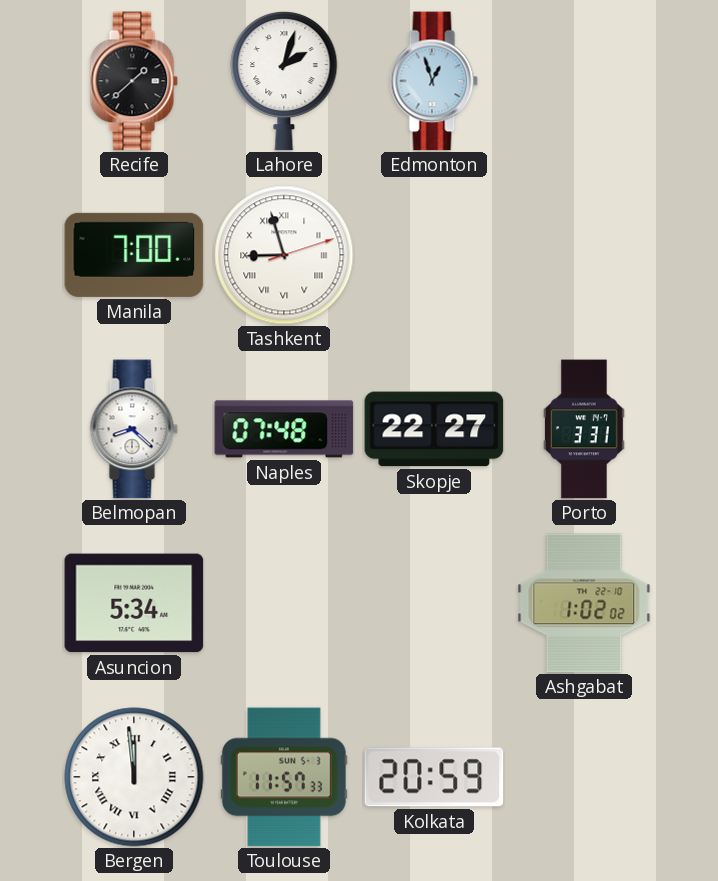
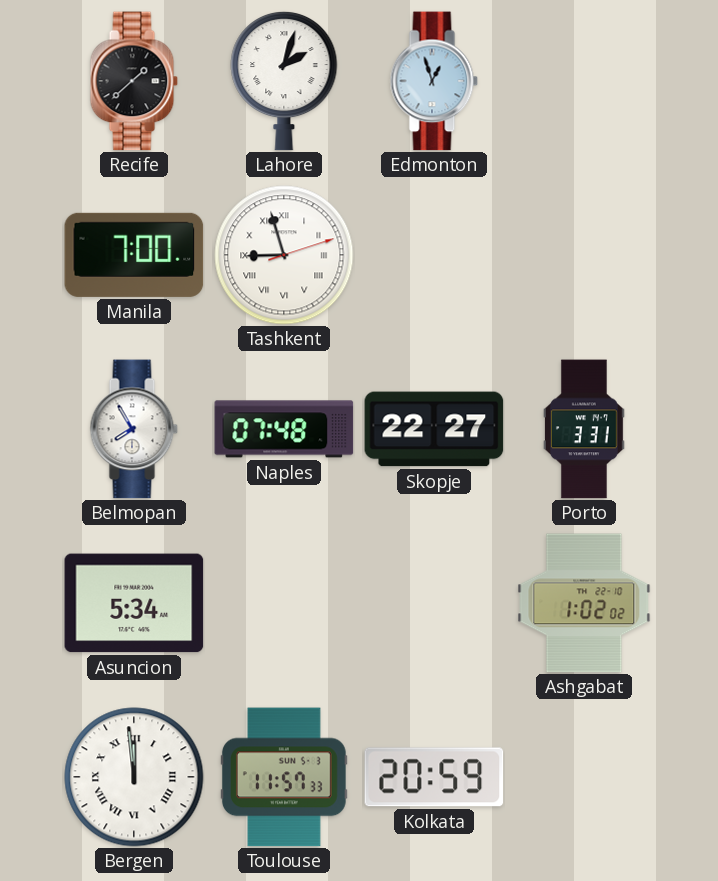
Belmopan: 8:22 -> 7:55
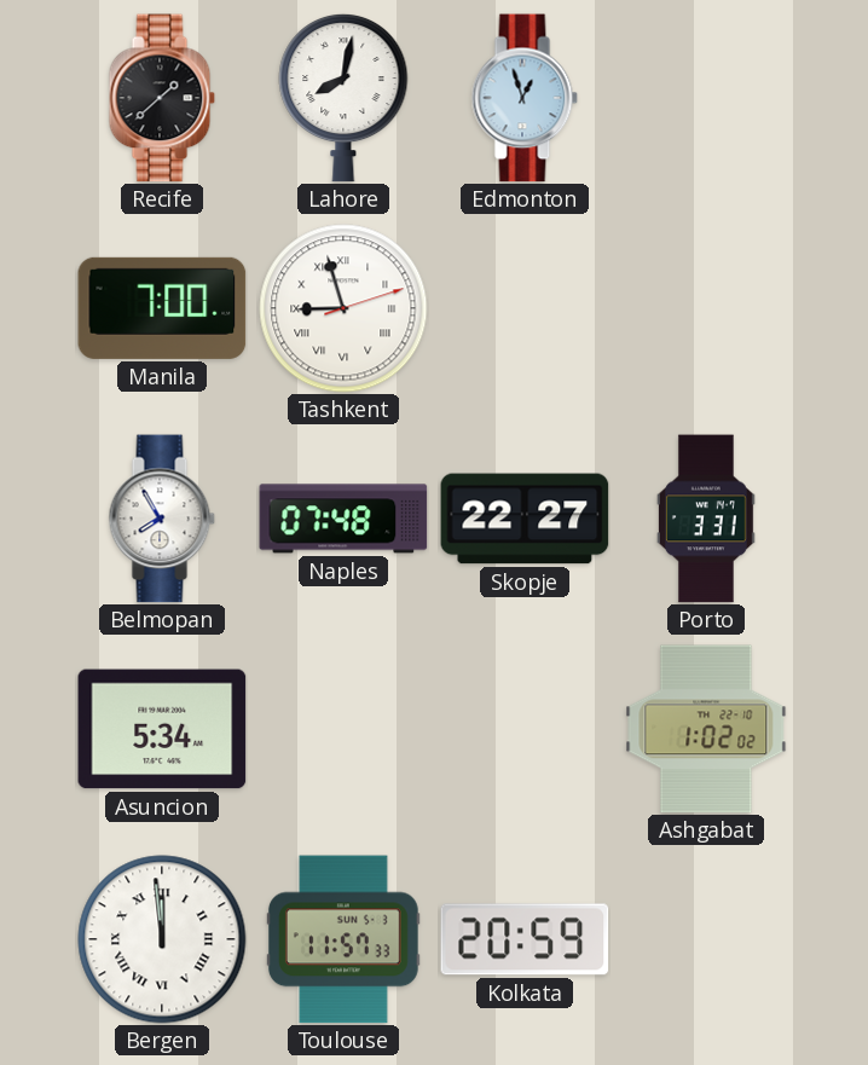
Lahore: 2:03 -> 8:02
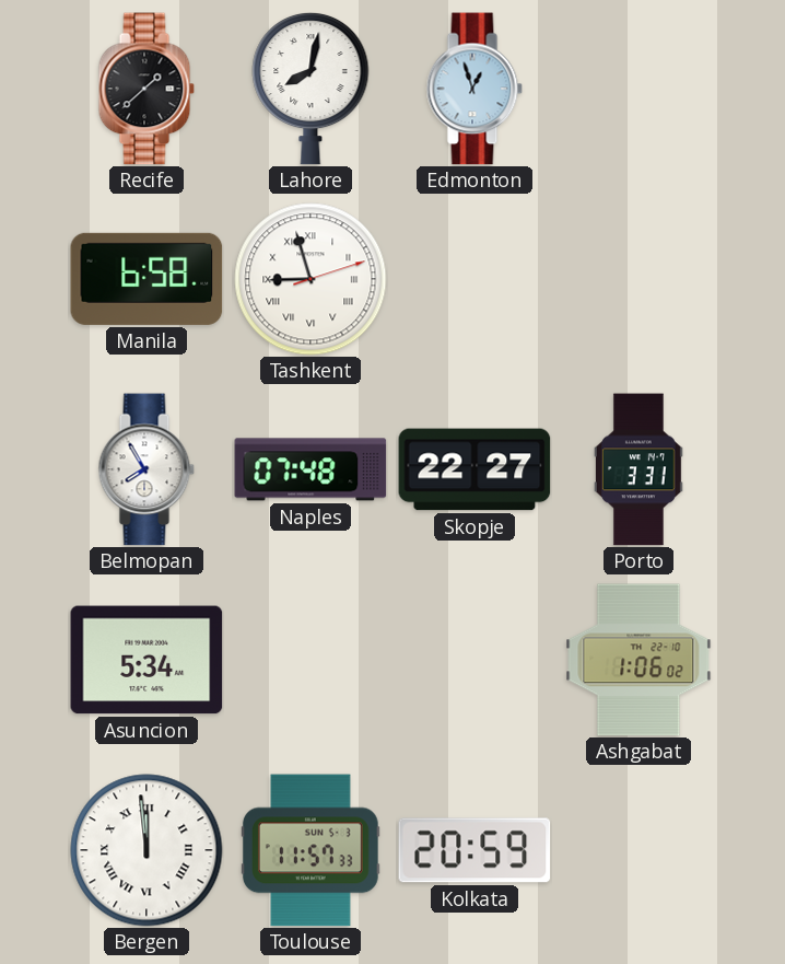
Manila: 7:00 -> 6:58
Ashgabat: 1:02 -> 1:06
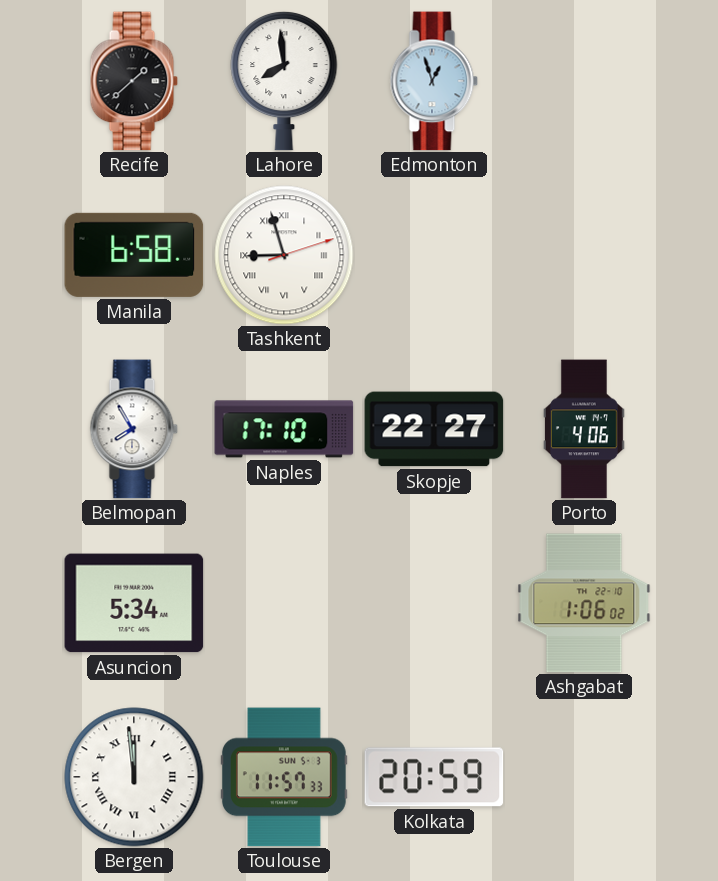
Lahore: 8:02 -> 7:59
Naples: 07:48 -> 17:10
Porto: 3:31 -> 4:06
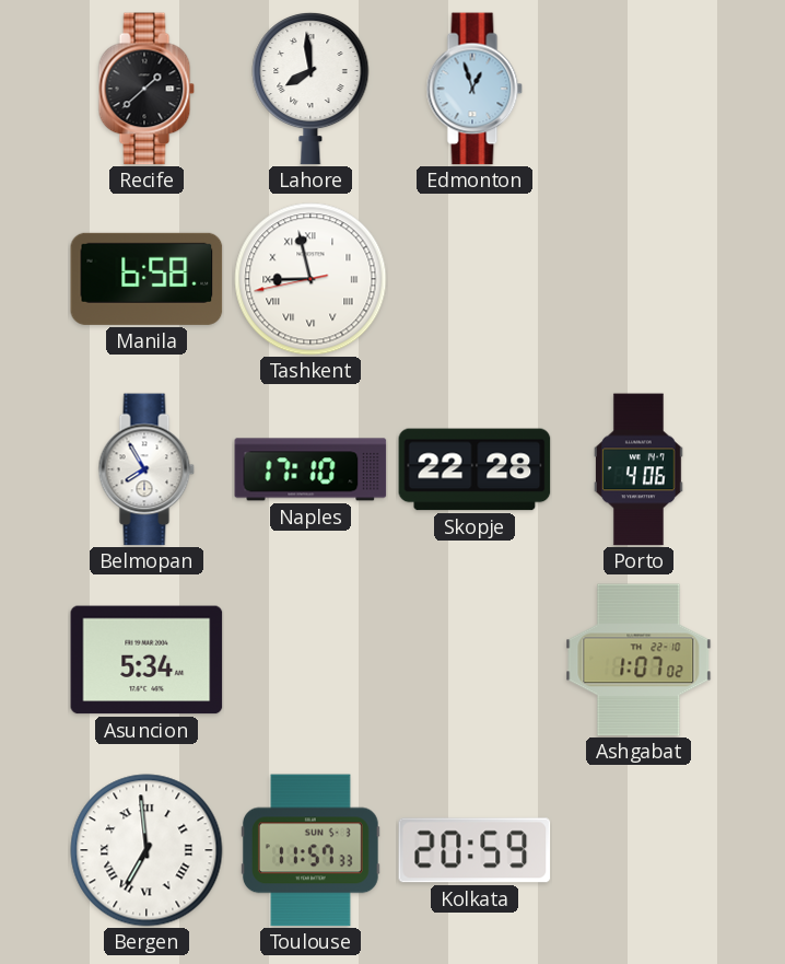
Tashkent: 8:57:12 -> 8:57:43
Skopje: 22:27 -> 22:28
Ashgabat: 1:06 -> 1:07
Bergen: 11:59 -> 6:59
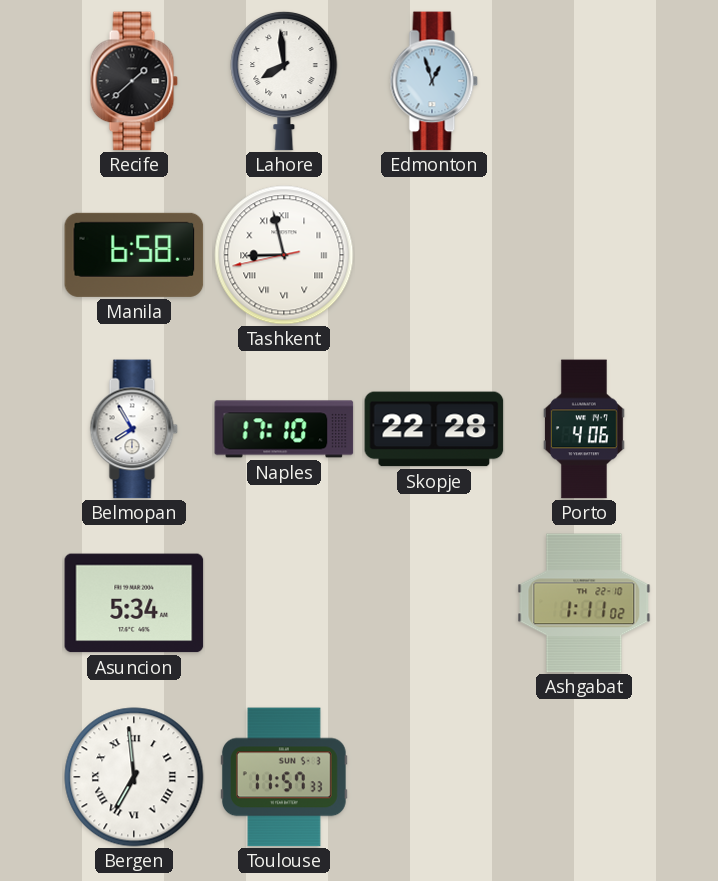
Ashgabat: 1:07 -> 1:11
Kolkata: 20:59 -> none
